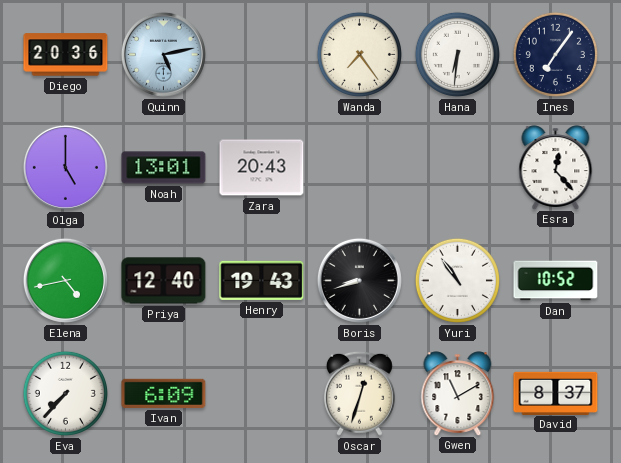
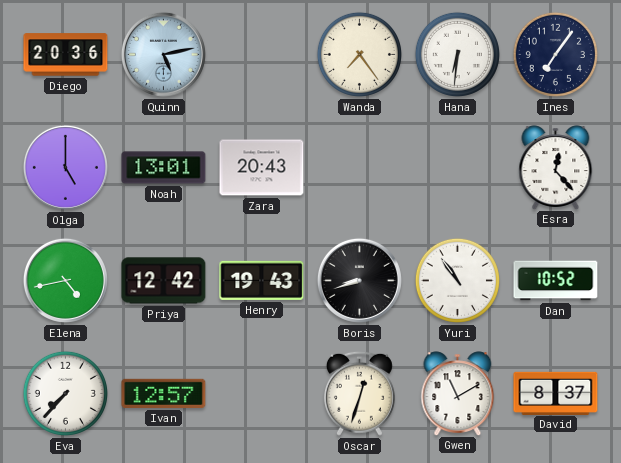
Priya: 12:40 -> 12:42
Ivan: 6:09 -> 12:57
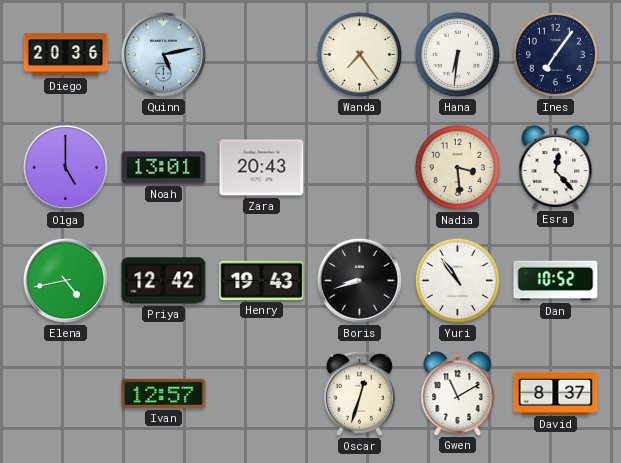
Nadia: none -> 3:29
Eva: 7:37 -> none
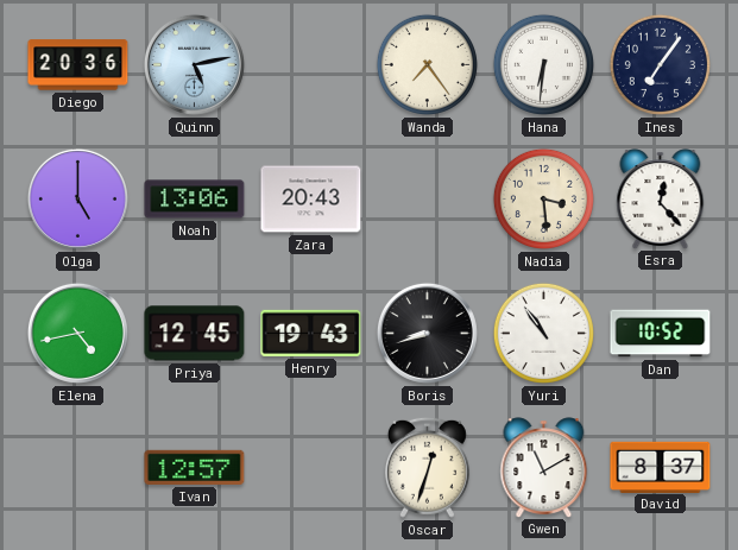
Noah: 13:01 -> 13:06
Priya: 12:42 -> 12:45
